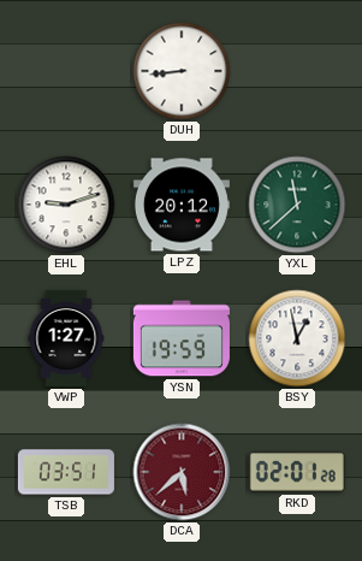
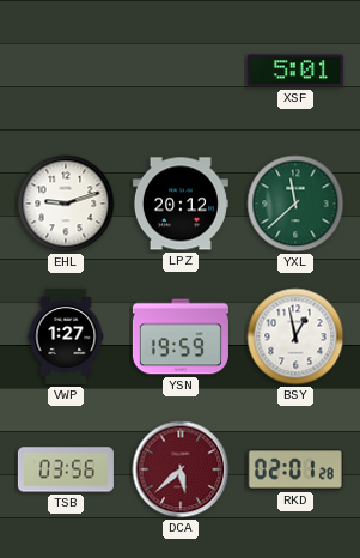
DUH: 8:44 -> none
XSF: none -> 5:01
TSB: 03:51 -> 03:56
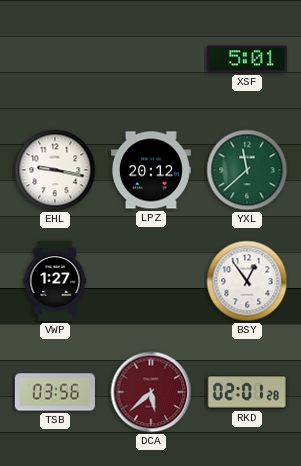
EHL: 9:12 -> 9:17
YSN: 19:59 -> none
BSY: 12:58 -> 12:54
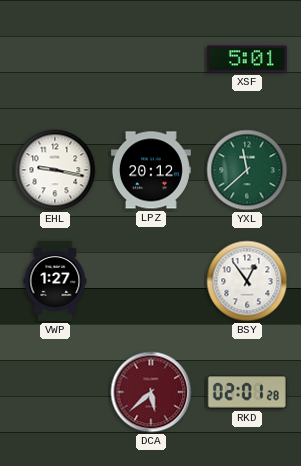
TSB: 03:56 -> none
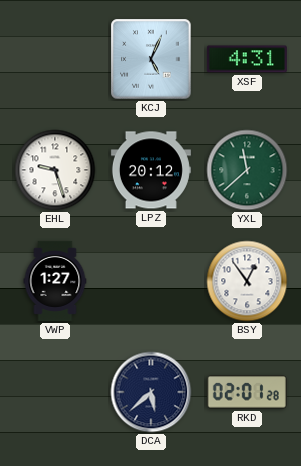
KCJ: none -> 5:04
XSF: 5:01 -> 4:31
EHL: 9:17 -> 9:27
DCA dial: burgundy -> navy
